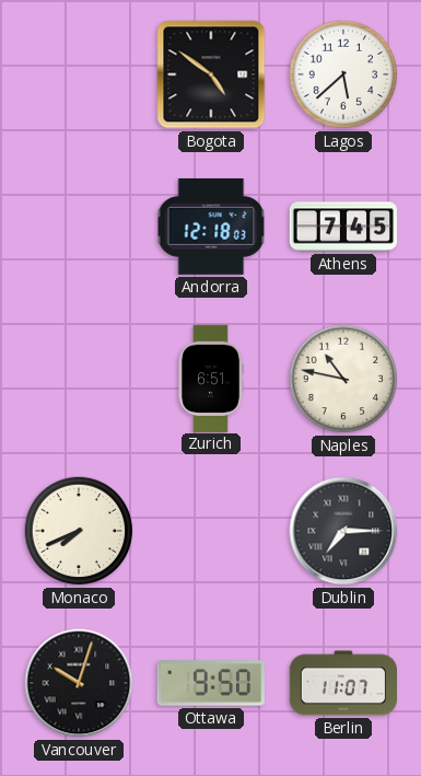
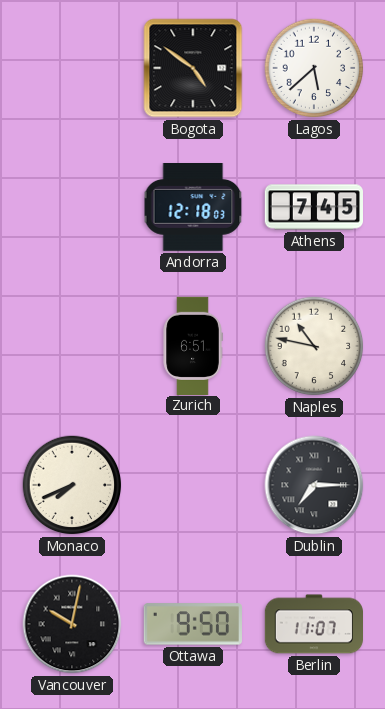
Vancouver: 10:03 -> 10:02
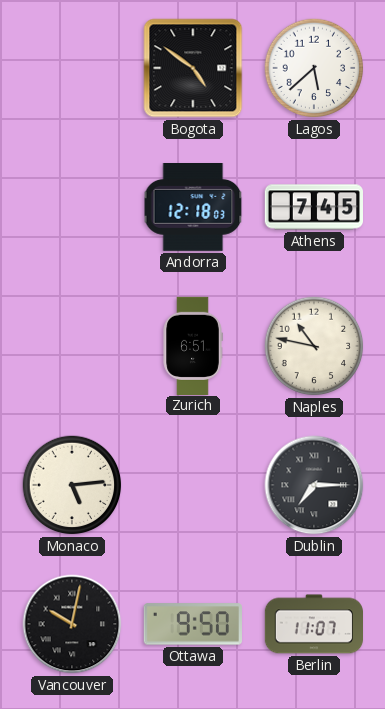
Monaco: 7:41 -> 5:14
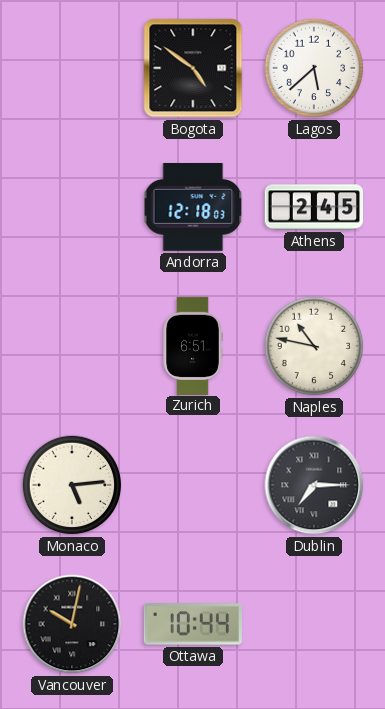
Athens: 7:45 -> 2:45
Ottawa: 9:50 -> 10:44
Berlin: 11:07 -> none
